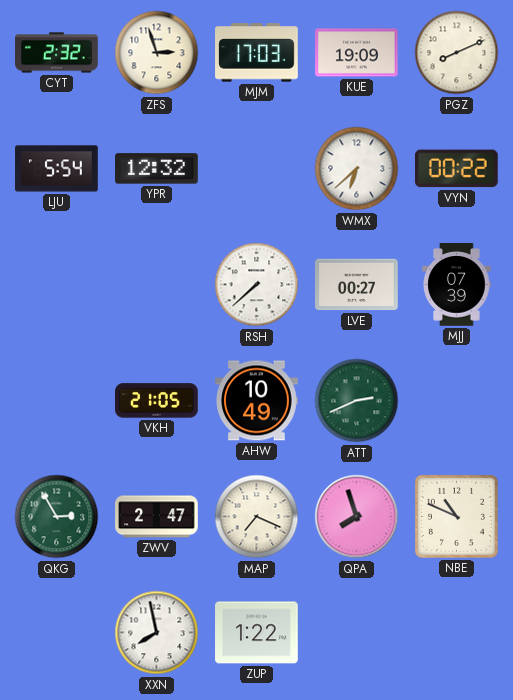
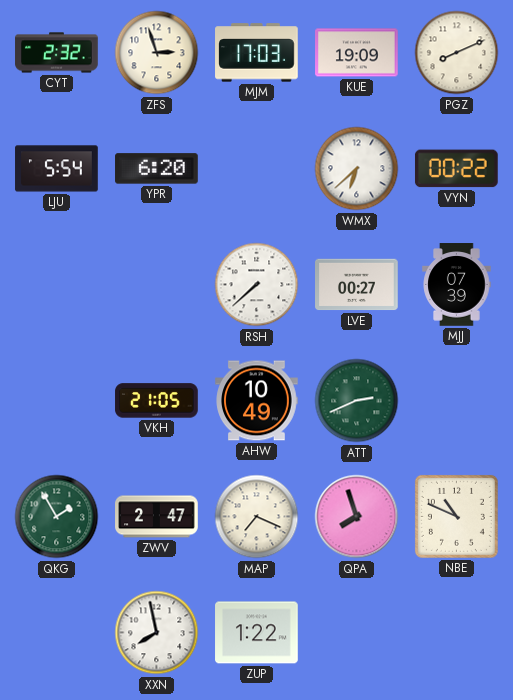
YPR: 12:32 -> 6:20
QKG: 2:55 -> 1:55
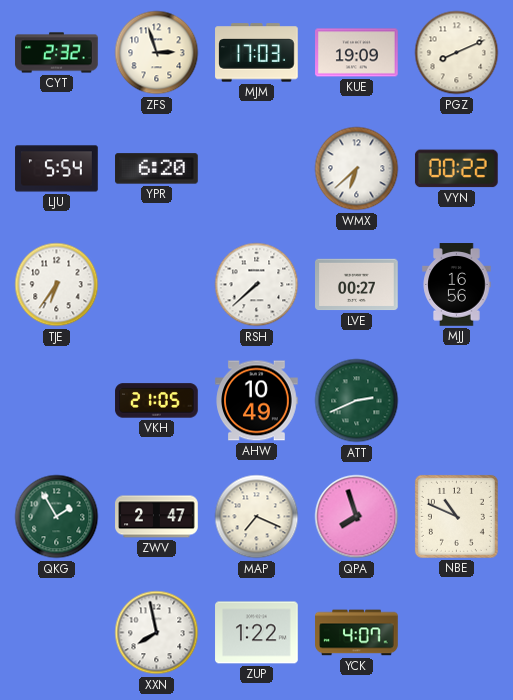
TJE: none -> 6:36
MJJ: 07:39 -> 16:56
YCK: none -> 4:07
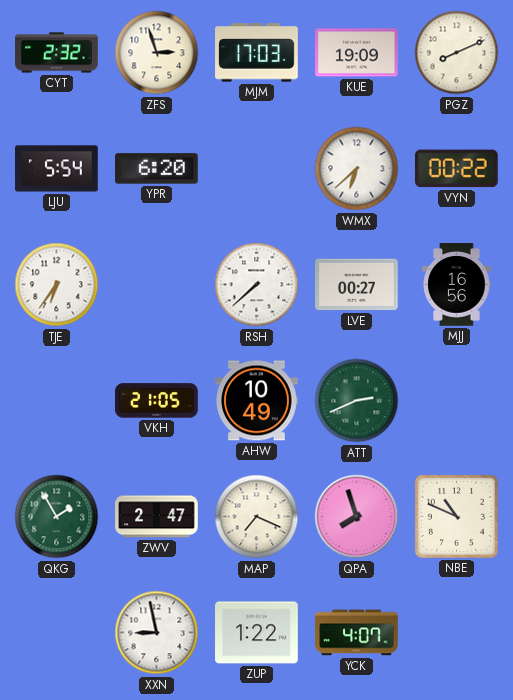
XXN: 7:58 -> 8:58
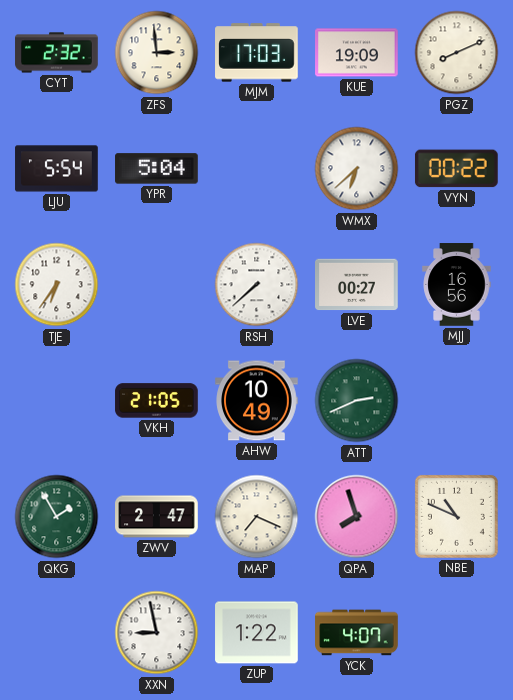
ZFS: 2:57 -> 2:59
YPR: 6:20 -> 5:04
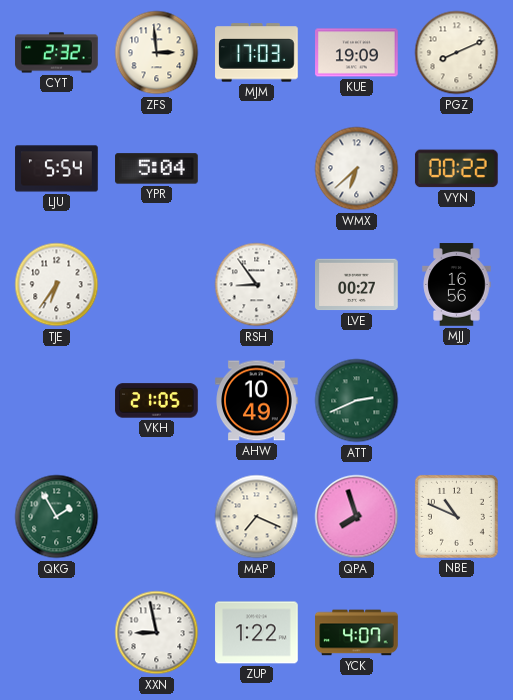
RSH: 7:38 -> 8:54
ZWV: 2:47 -> none
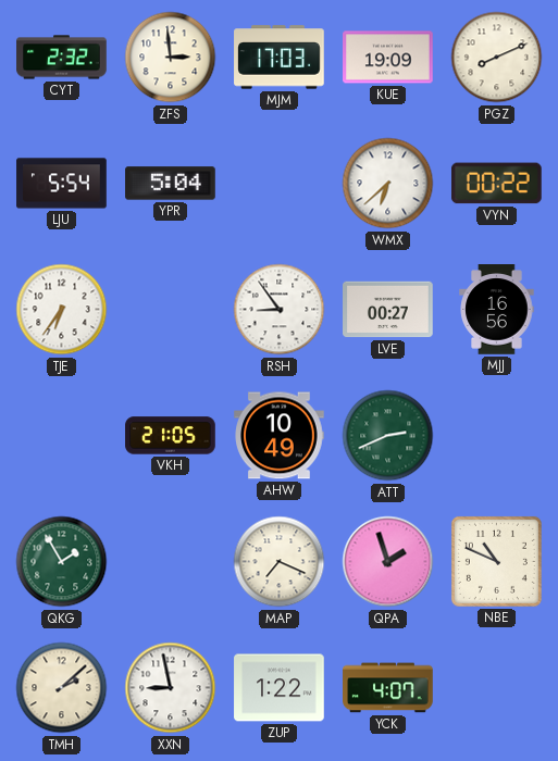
QPA: 7:57 -> 1:57
TMH: none -> 2:08
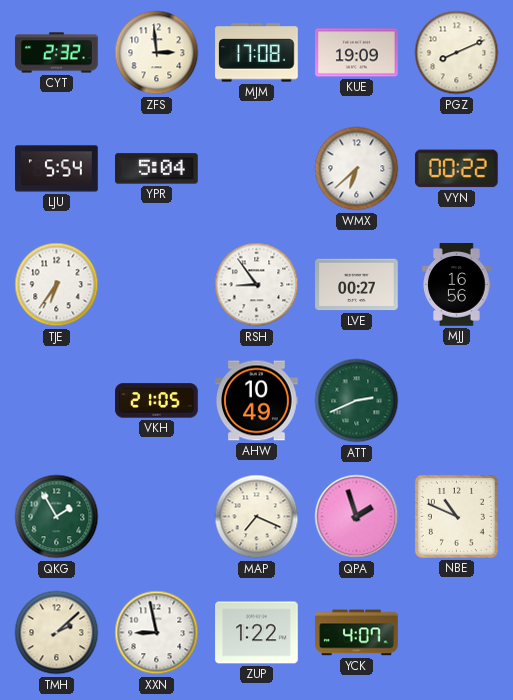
MJM: 17:03 -> 17:08
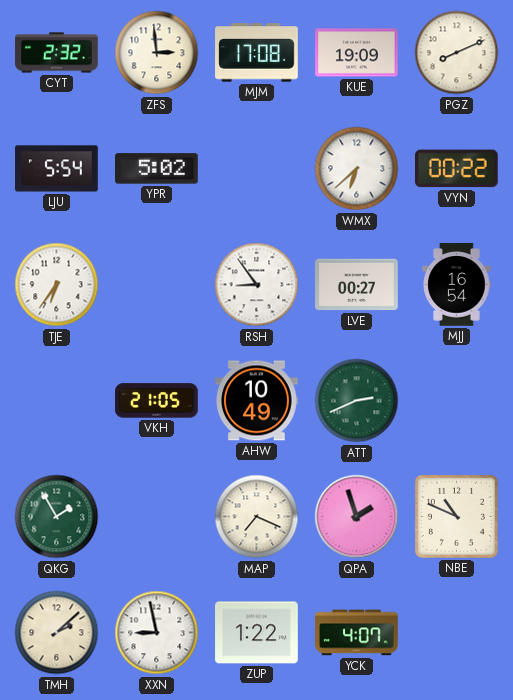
YPR: 5:04 -> 5:02
MJJ: 16:56 -> 16:54
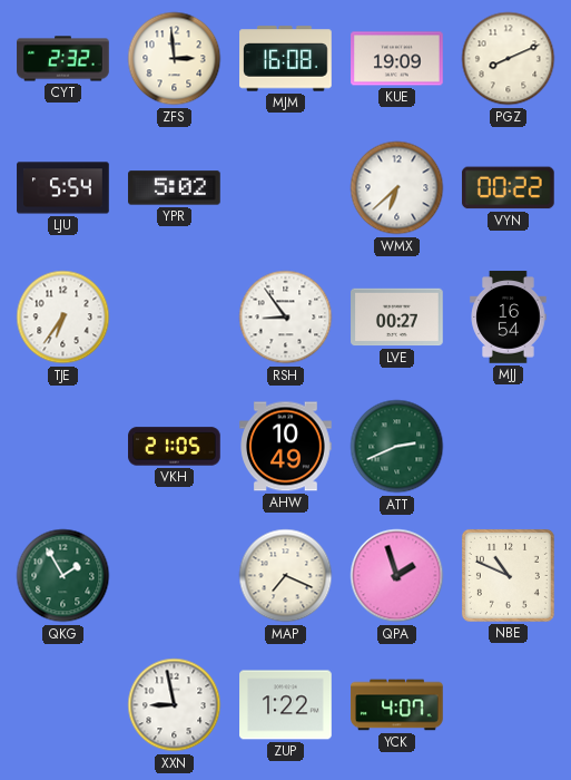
MJM: 17:08 -> 16:08
TMH: 2:08 -> none
